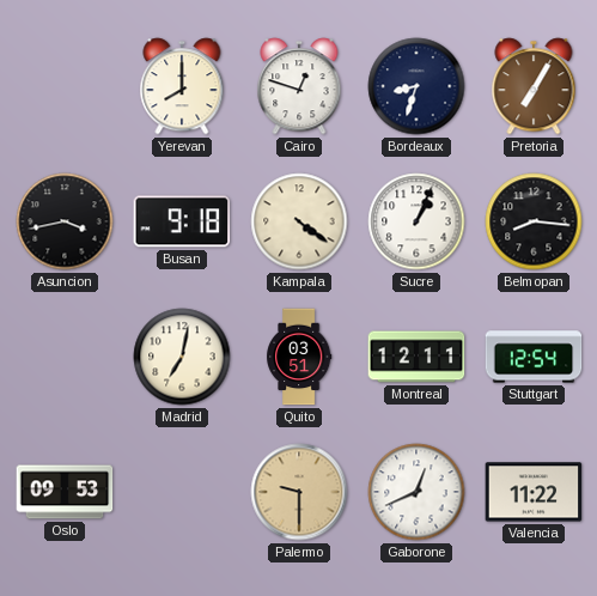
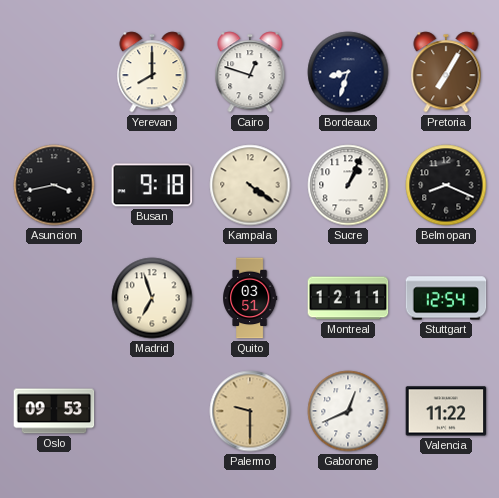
Belmopan: 8:16 -> 8:19
Madrid: 7:02 -> 6:57
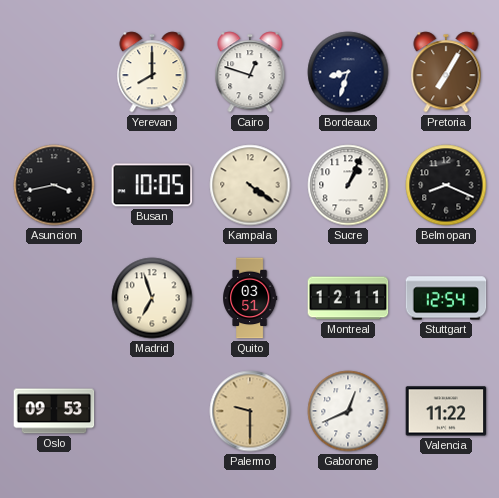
Busan: 9:18 -> 10:05
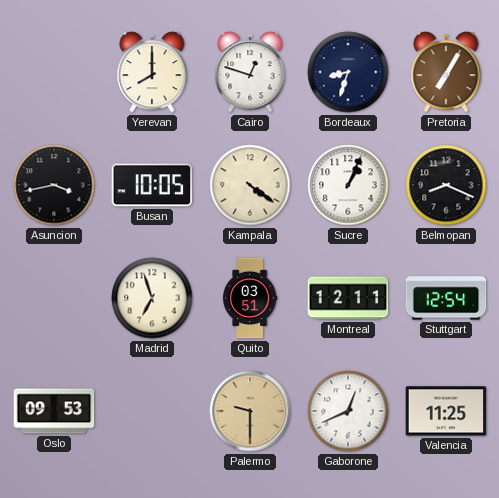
Valencia: 11:22 -> 11:25
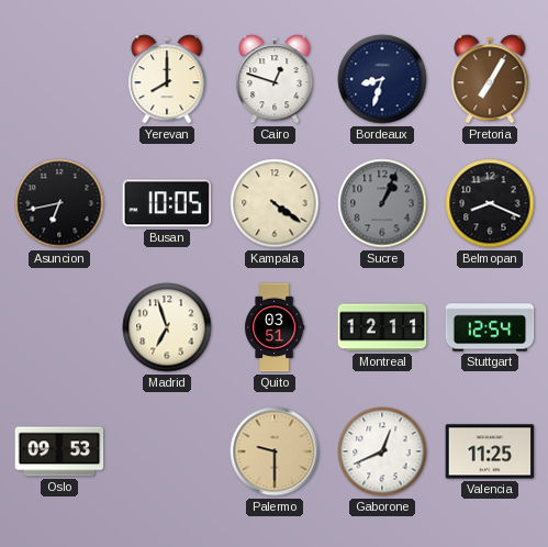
Asuncion: 3:43 -> 6:43
Sucre dial: white -> grey
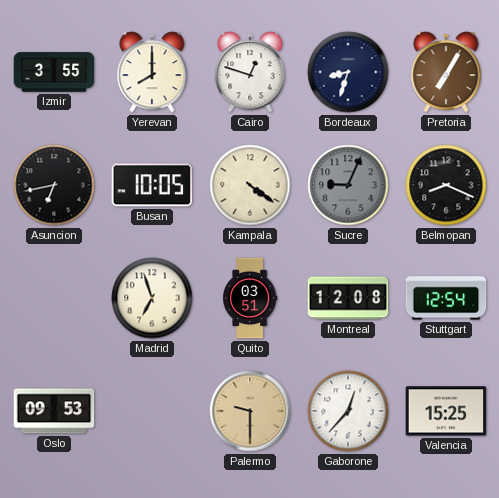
Izmir: none -> 3:55
Sucre: 1:04 -> 9:04
Montreal: 12:11 -> 12:08
Gaborone: 12:41 -> 12:37
Valencia: 11:25 -> 15:25
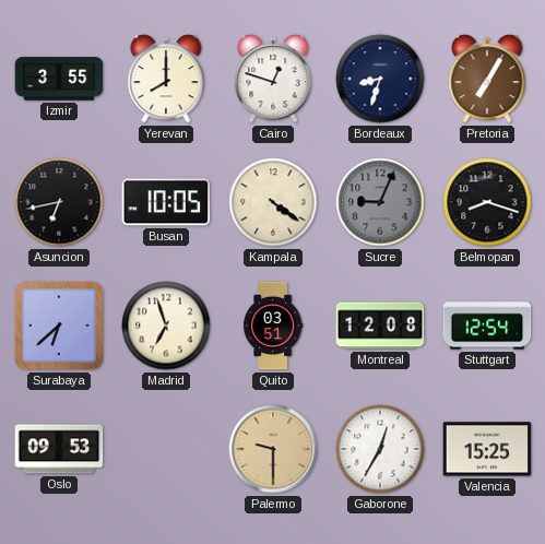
Belmopan: 8:19 -> 8:18
Surabaya: none -> 6:38
Gaborone: 12:37 -> 12:35
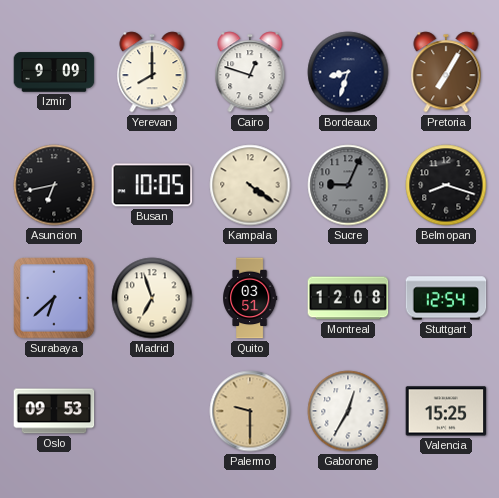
Izmir: 3:55 -> 9:09
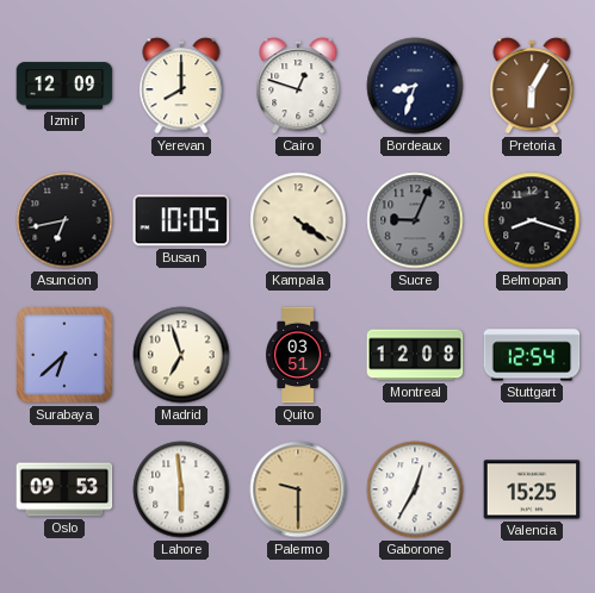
Izmir: 9:09 -> 12:09
Pretoria: 7:05 -> 6:05
Lahore: none -> 5:59
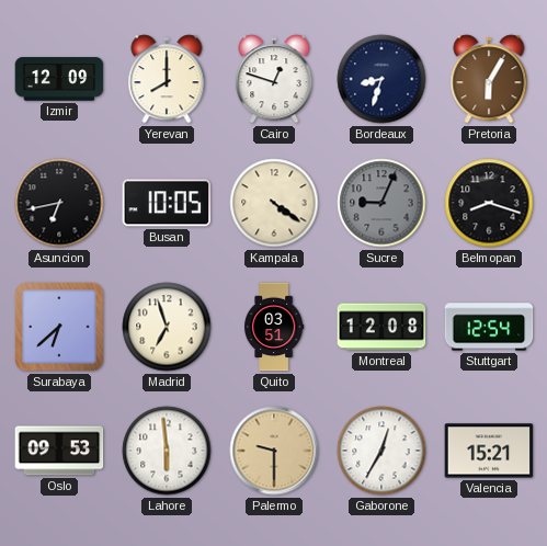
Valencia: 15:25 -> 15:21
